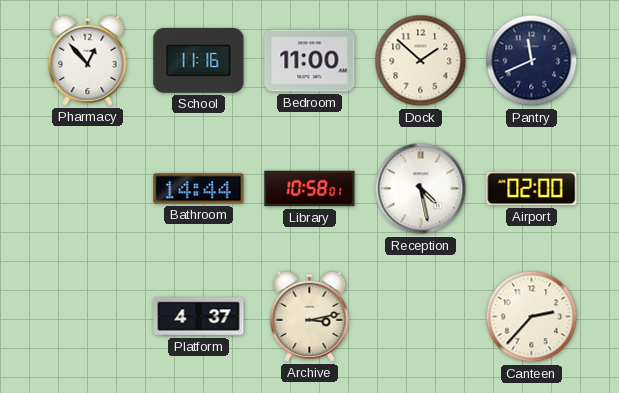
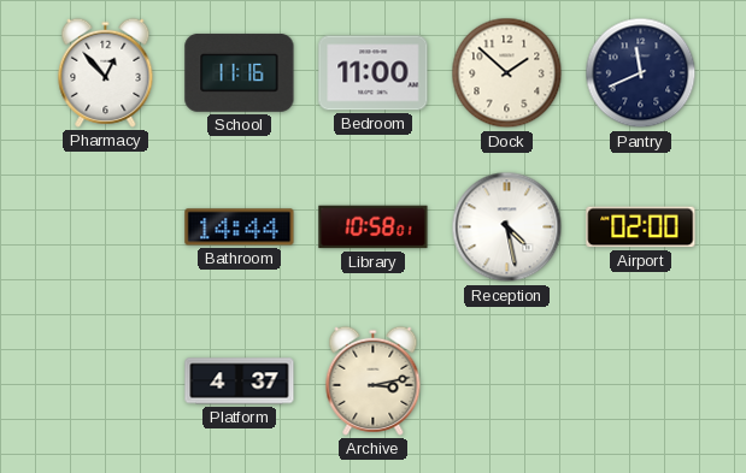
Canteen: 2:37 -> none
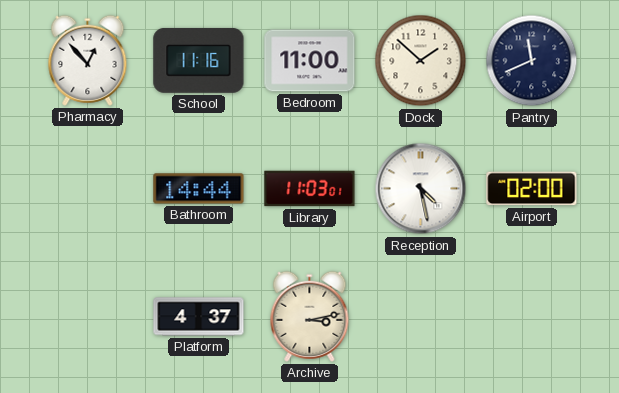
Library: 10:58 -> 11:03
